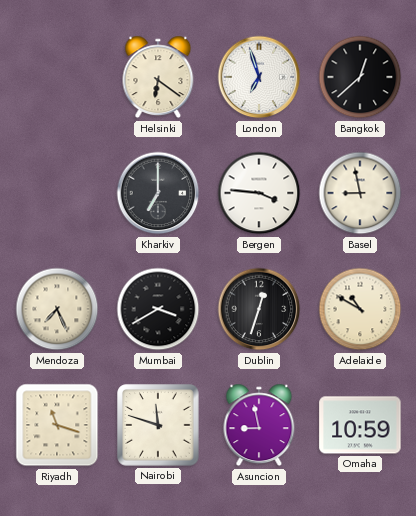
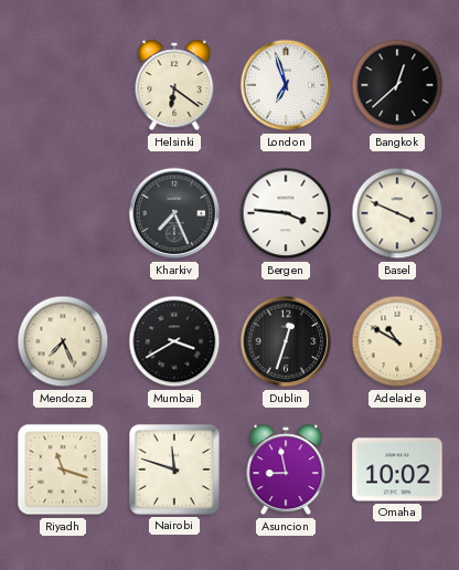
Kharkiv: 7:00 -> 7:26
Basel: 8:58 -> 3:49
Omaha: 10:59 -> 10:02
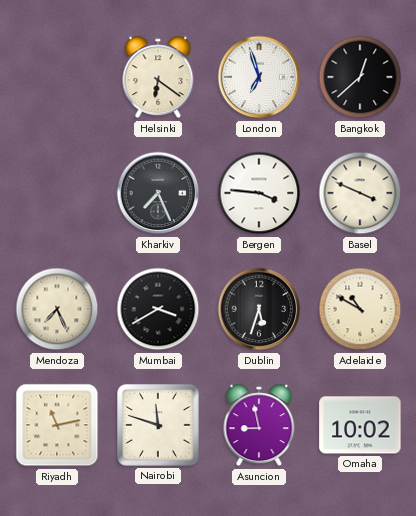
Dublin: 12:33 -> 5:33
Riyadh: 11:18 -> 11:13
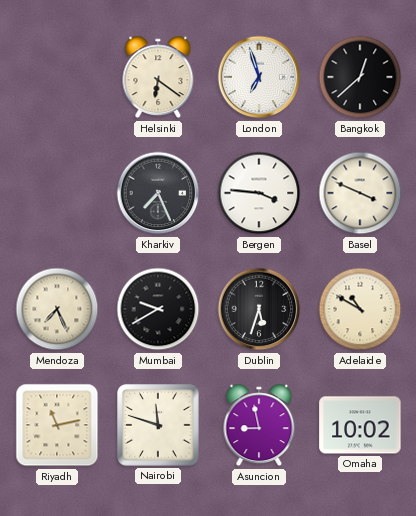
Mumbai: 3:40 -> 9:40
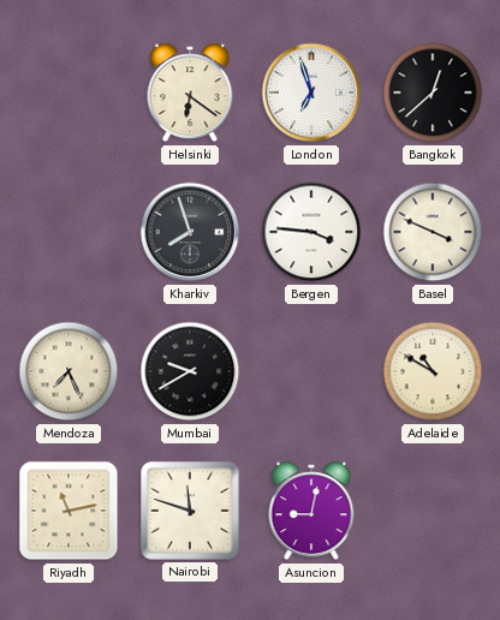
Kharkiv: 7:26 -> 7:57
Dublin: 5:33 -> none
Asuncion: 8:58 -> 9:02
Omaha: 10:02 -> none
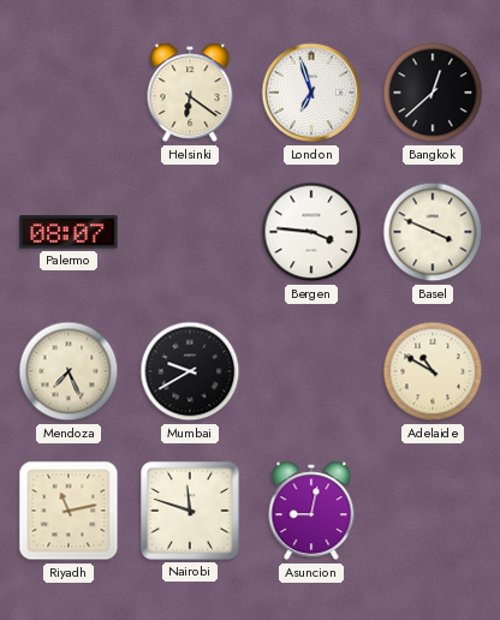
Palermo: none -> 08:07
Kharkiv: 7:57 -> none
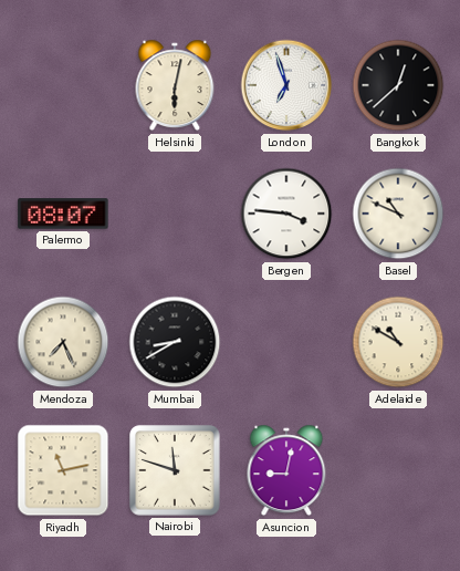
Helsinki: 6:21 -> 6:02
Basel: 3:49 -> 10:49
Mumbai: 9:40 -> 8:40
